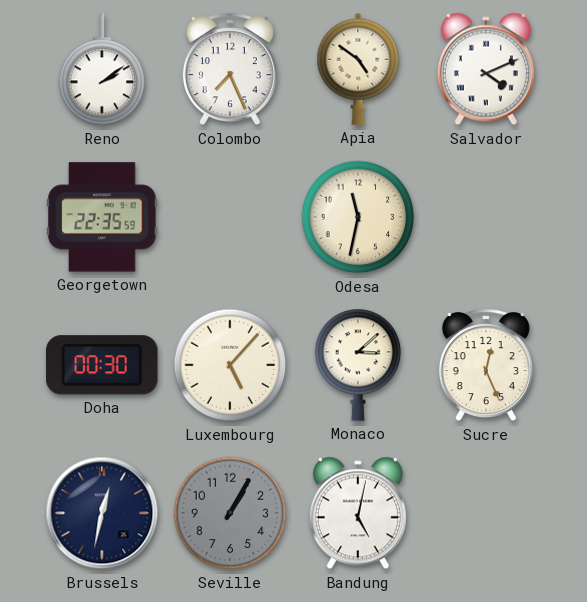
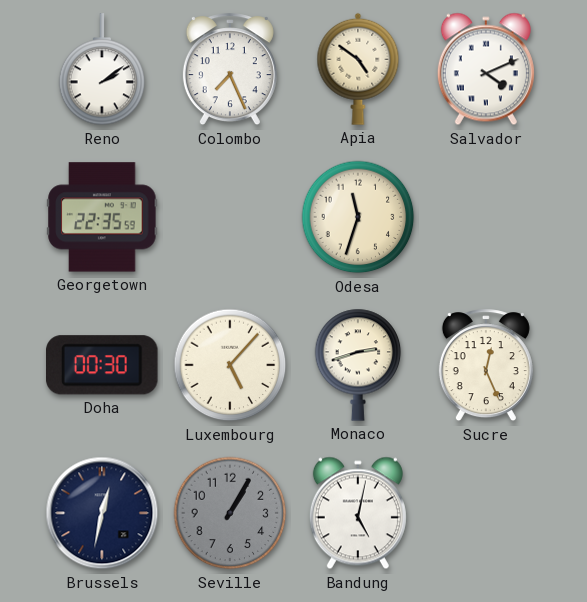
Odesa: 11:32 -> 11:33
Monaco: 3:08 -> 2:42
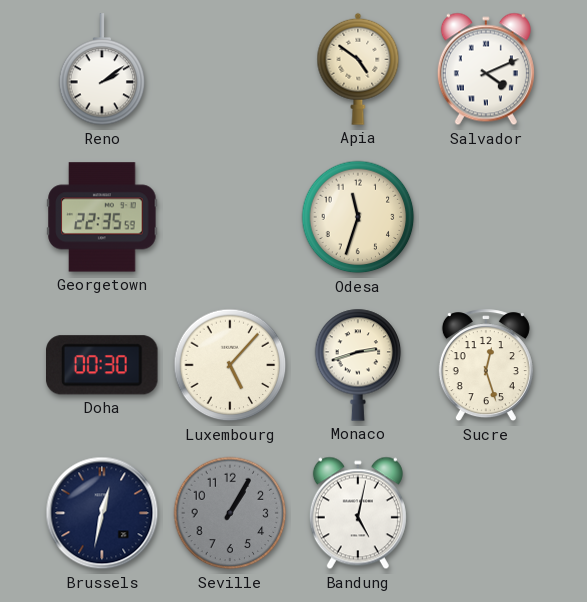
Colombo: 7:26 -> none
Sucre: 12:26 -> 12:27
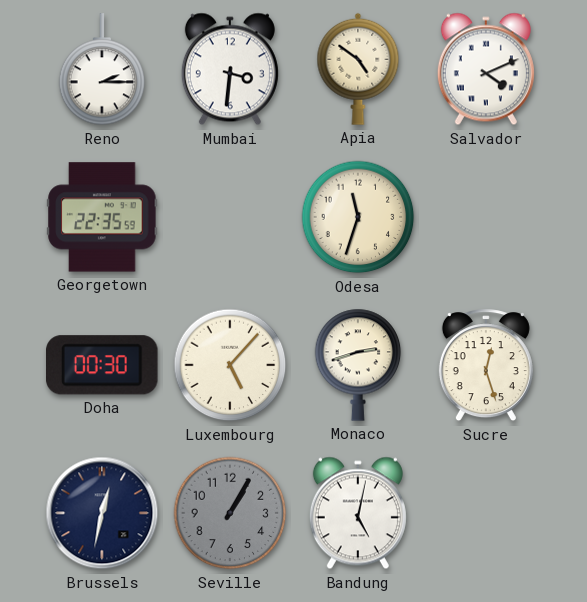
Reno: 2:09 -> 2:15
Mumbai: none -> 3:31
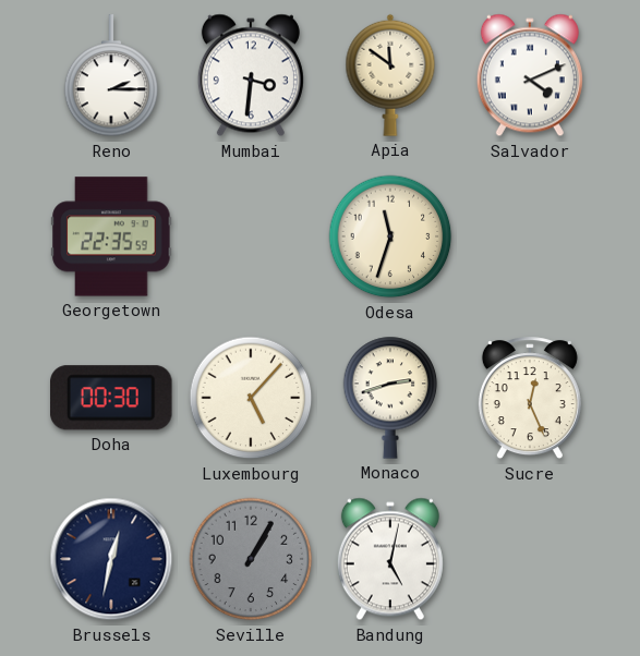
Apia: 4:51 -> 11:51
Sucre: 12:27 -> 12:26
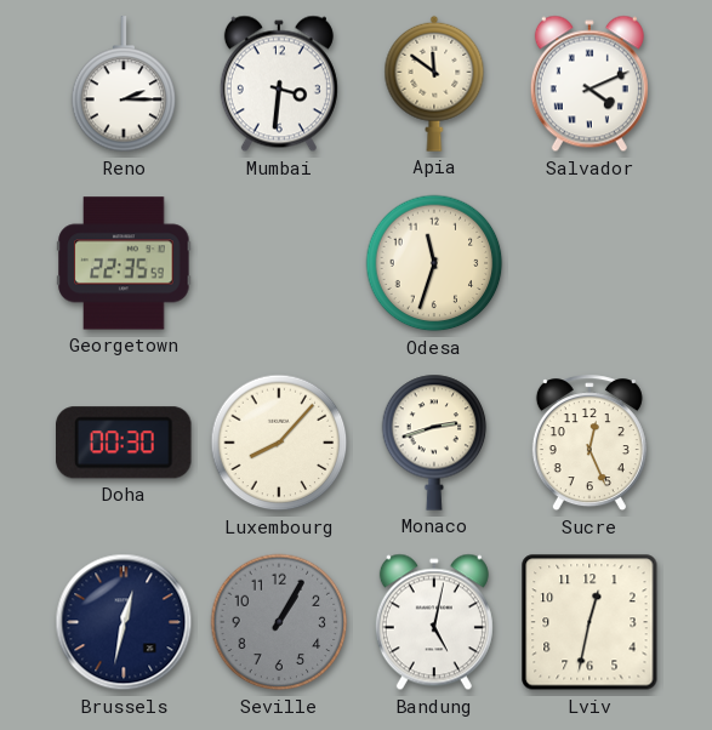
Luxembourg: 5:07 -> 8:07
Lviv: none -> 12:32
